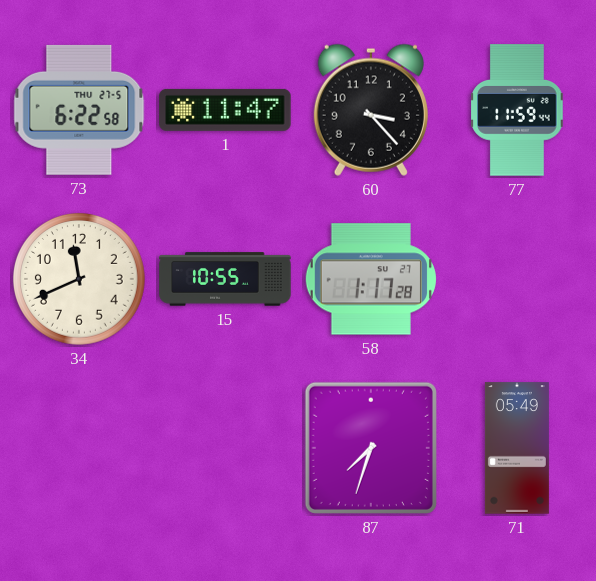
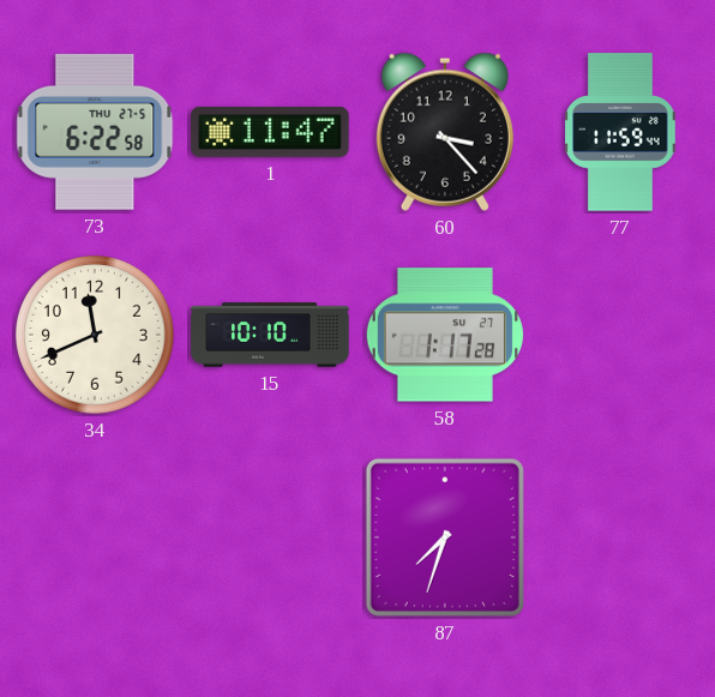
15: 10:55 -> 10:10
71: 05:49 -> none
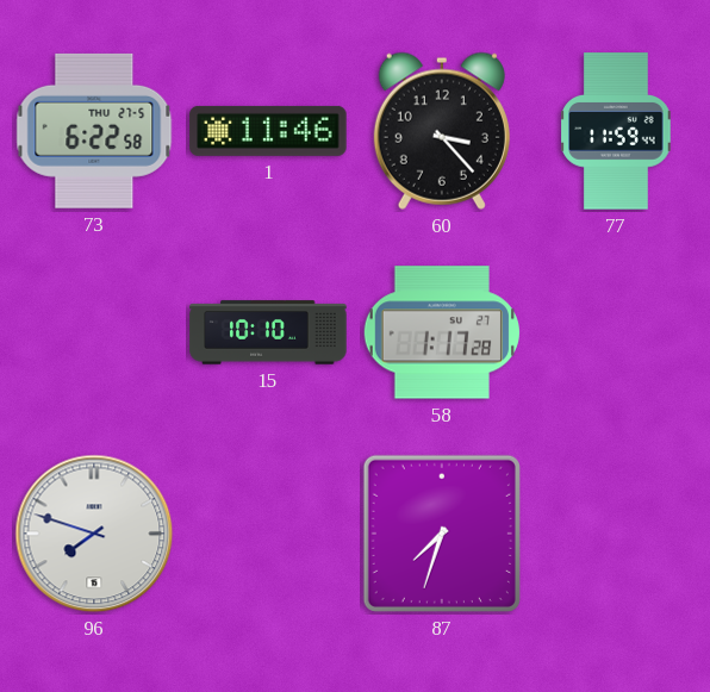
1: 11:47 -> 11:46
34: 11:41 -> none
96: none -> 7:48
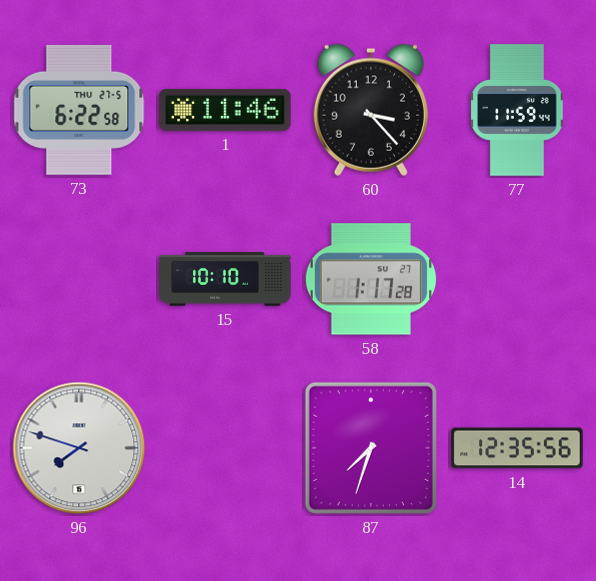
14: none -> 12:35
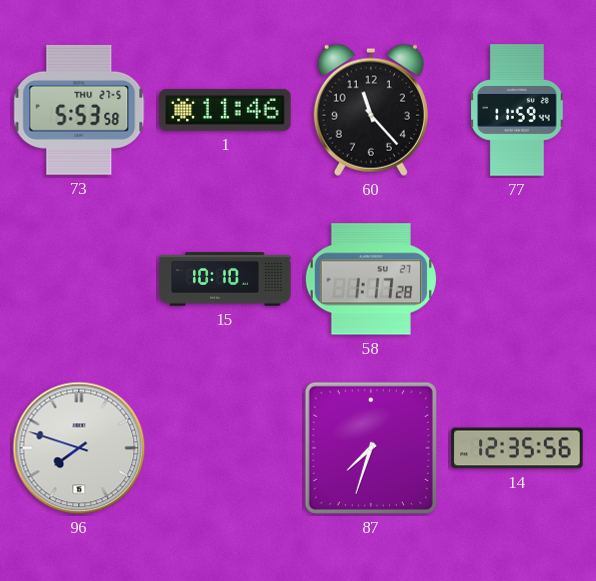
73: 6:22 -> 5:53
60: 3:23 -> 11:23
